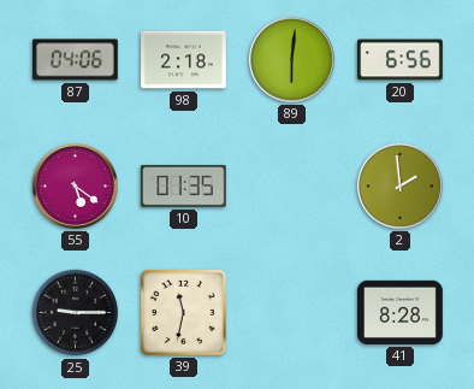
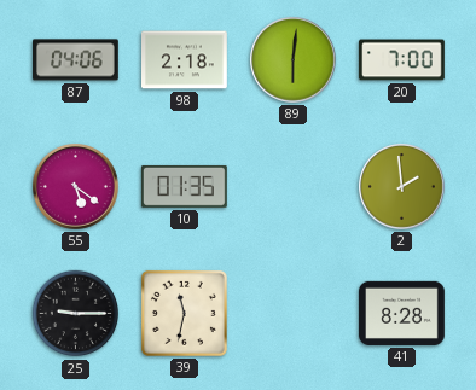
20: 6:56 -> 7:00
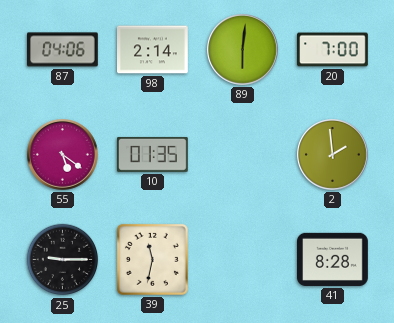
98: 2:18 -> 2:14
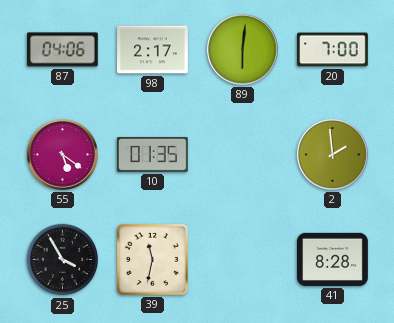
98: 2:14 -> 2:17
25: 9:15 -> 3:55
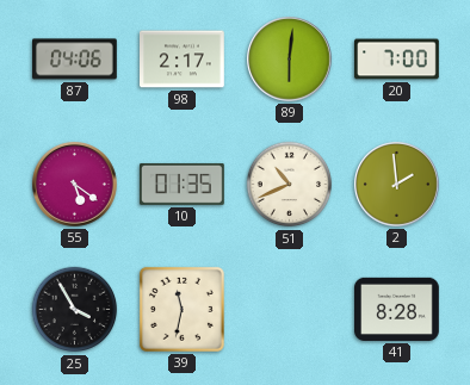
51: none -> 10:41
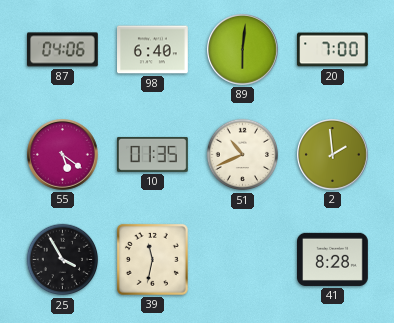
98: 2:17 -> 6:40
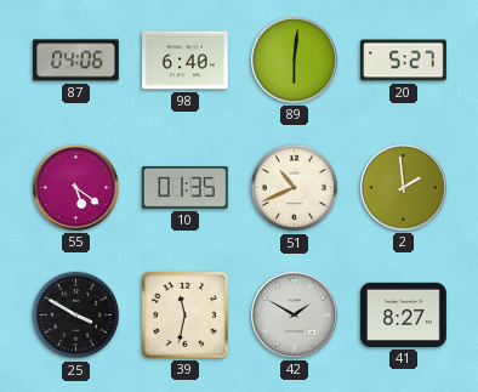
20: 7:00 -> 5:27
25: 3:55 -> 3:50
42: none -> 1:50
41: 8:28 -> 8:27
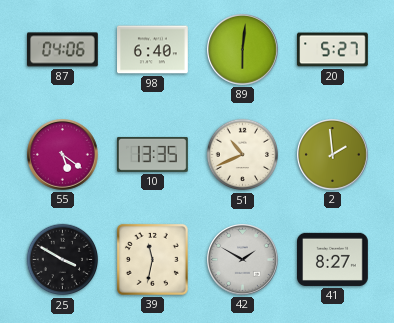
10: 01:35 -> 13:35
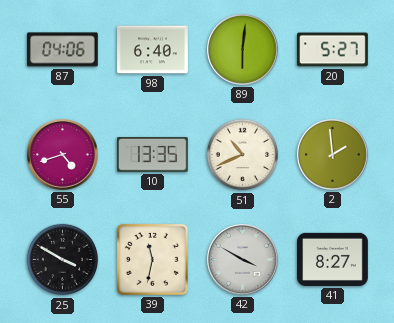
55: 5:21 -> 4:42
42: 1:50 -> 3:50
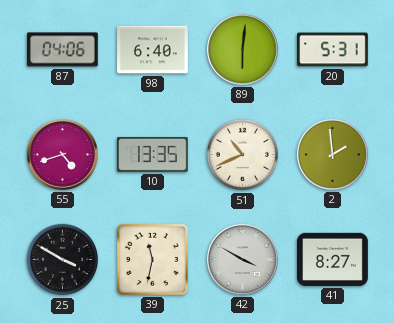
20: 5:27 -> 5:31
